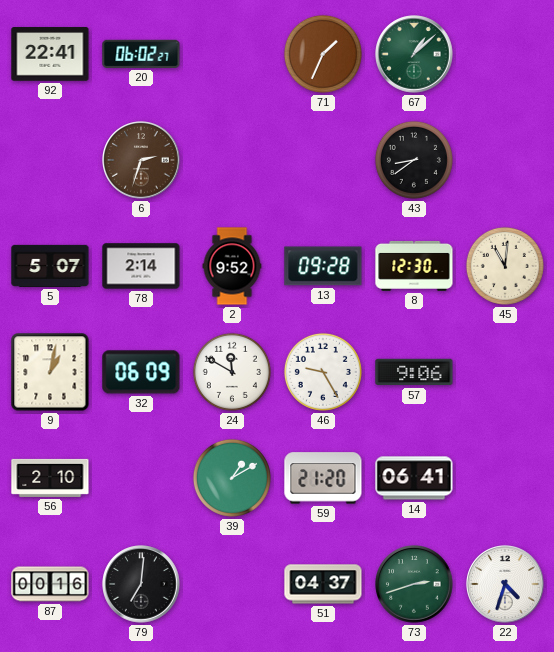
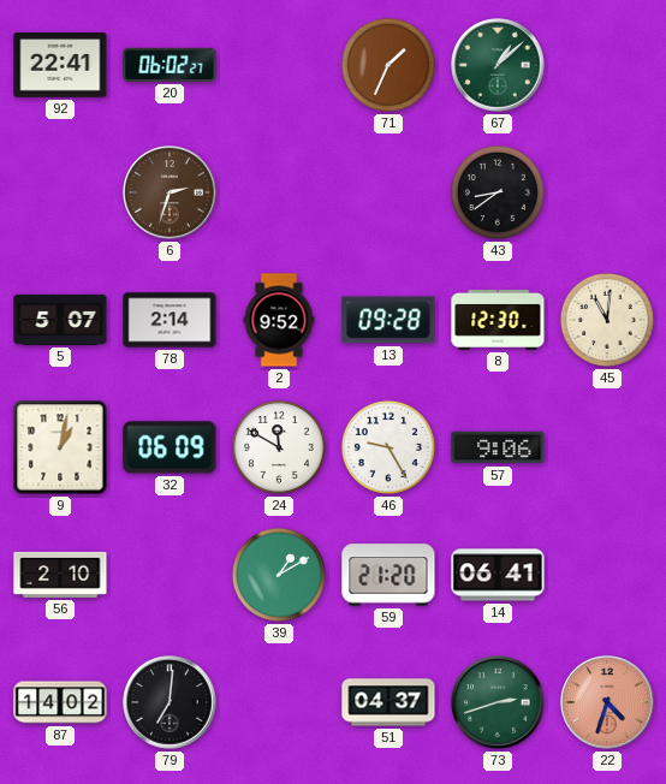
87: 00:16 -> 14:02
22 dial: white -> salmon
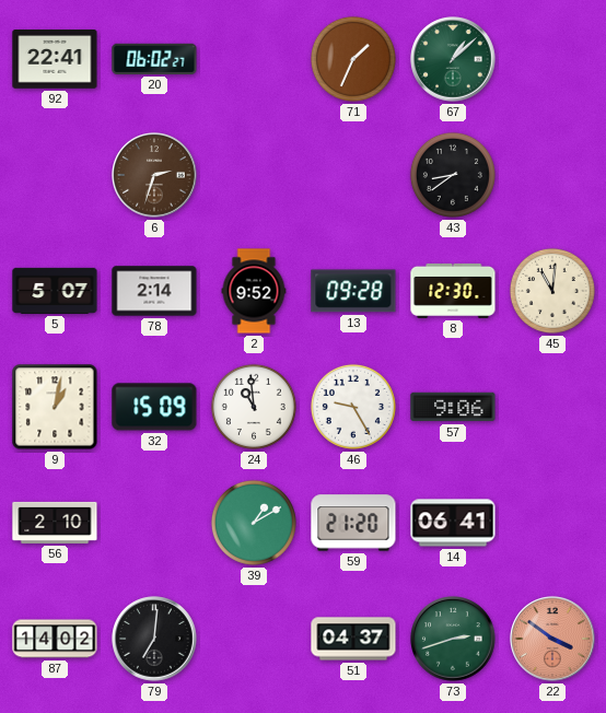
32: 06:09 -> 15:09
24: 11:50 -> 10:59
22: 4:33 -> 3:51
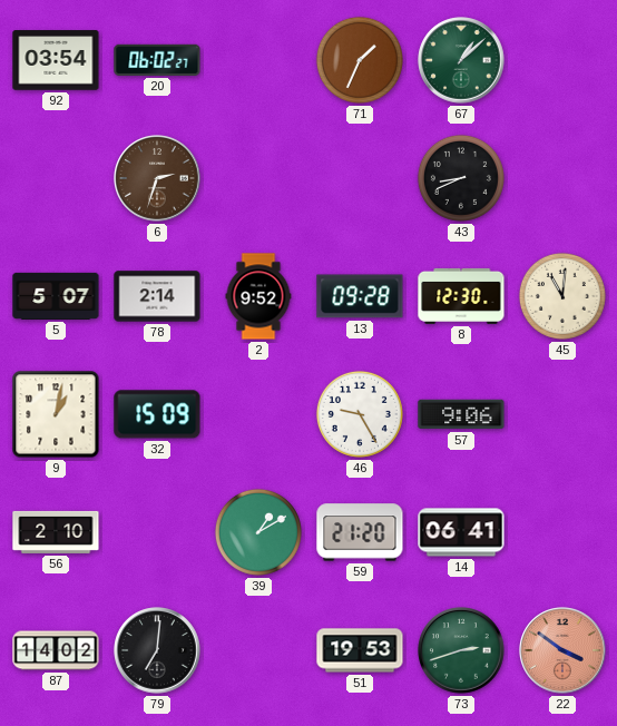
92: 22:41 -> 03:54
43: 8:39 -> 8:41
24: 10:59 -> none
51: 04:37 -> 19:53
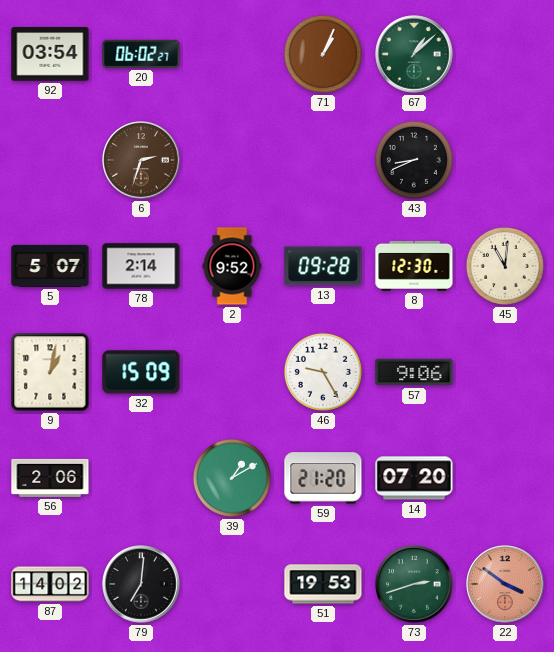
71: 1:34 -> 1:04
56: 2:10 -> 2:06
14: 06:41 -> 07:20
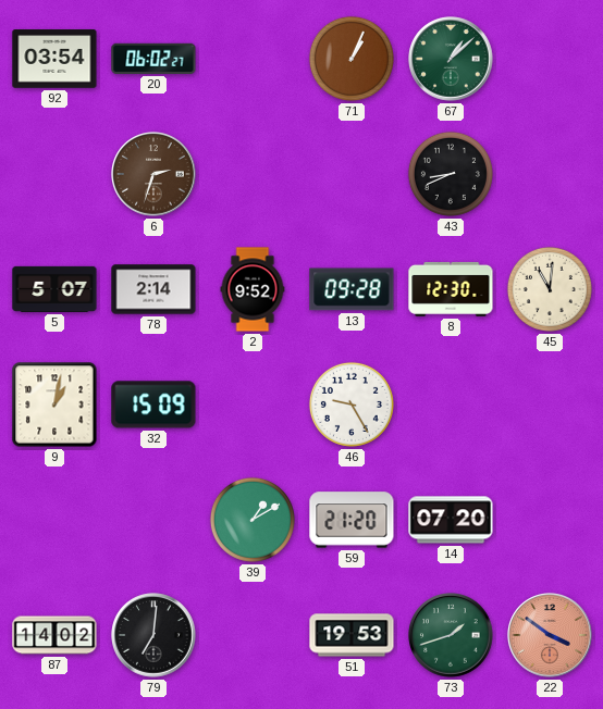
57: 9:06 -> none
56: 2:06 -> none
73: 2:42 -> 1:42
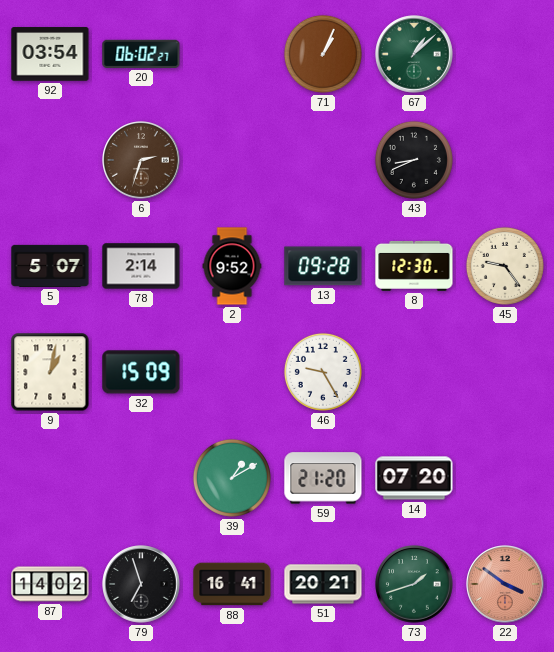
45: 11:01 -> 9:24
79: 7:01 -> 6:57
88: none -> 16:41
51: 19:53 -> 20:21
